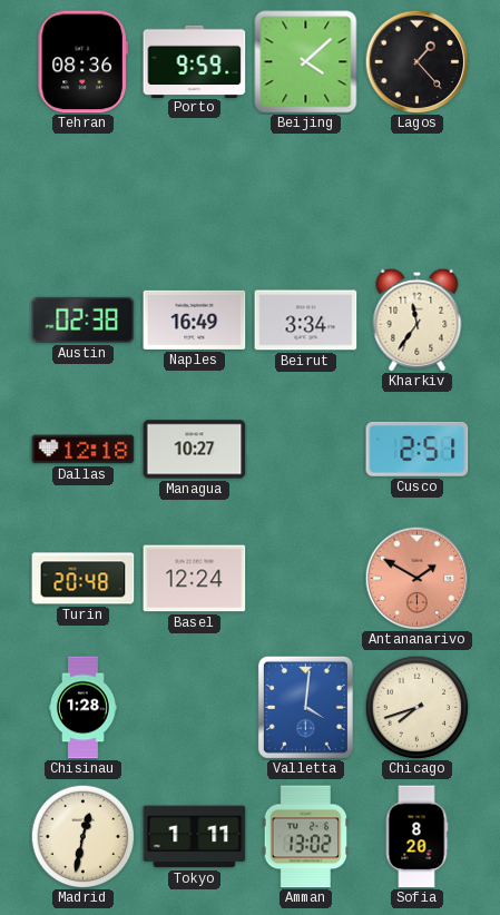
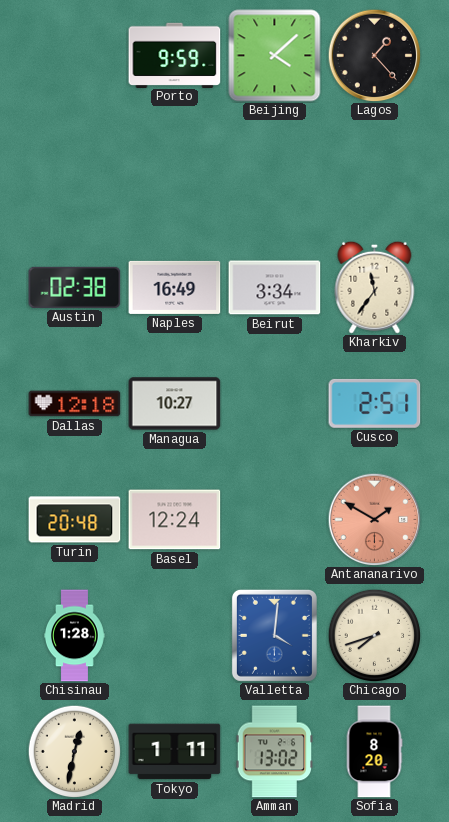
Tehran: 08:36 -> none
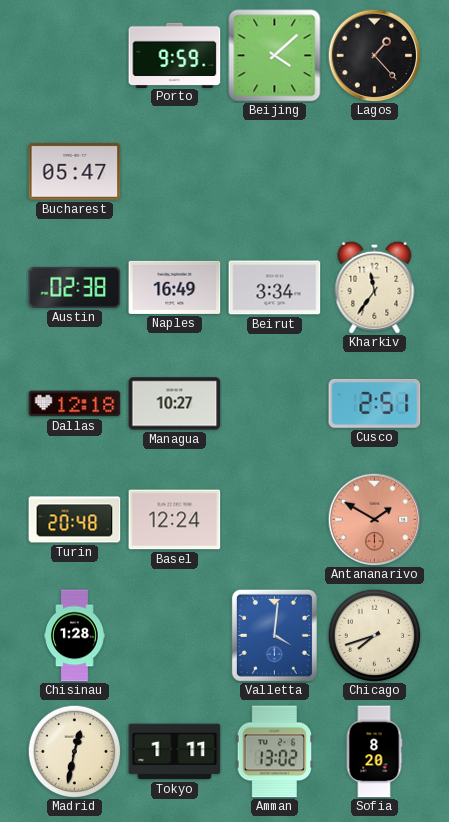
Bucharest: none -> 05:47
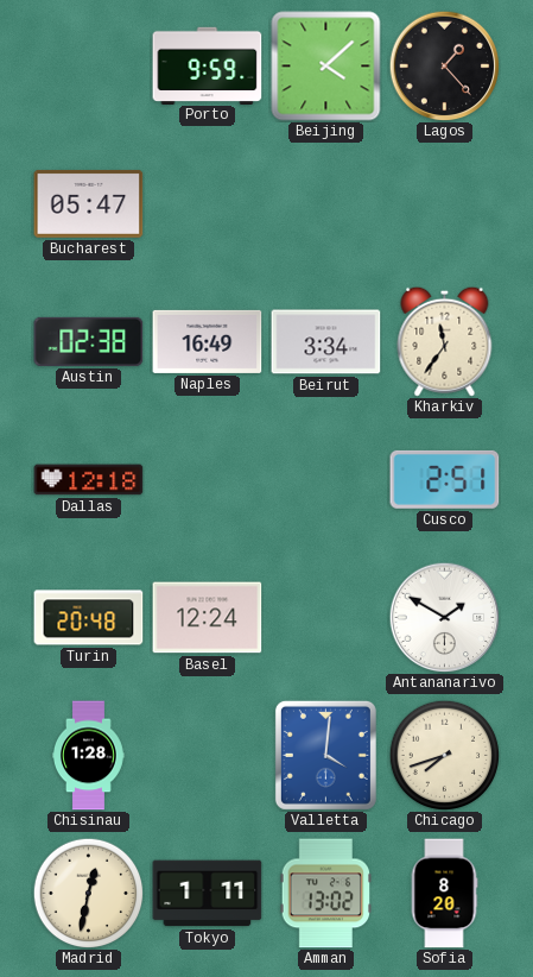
Managua: 10:27 -> none
Antananarivo dial: salmon -> white
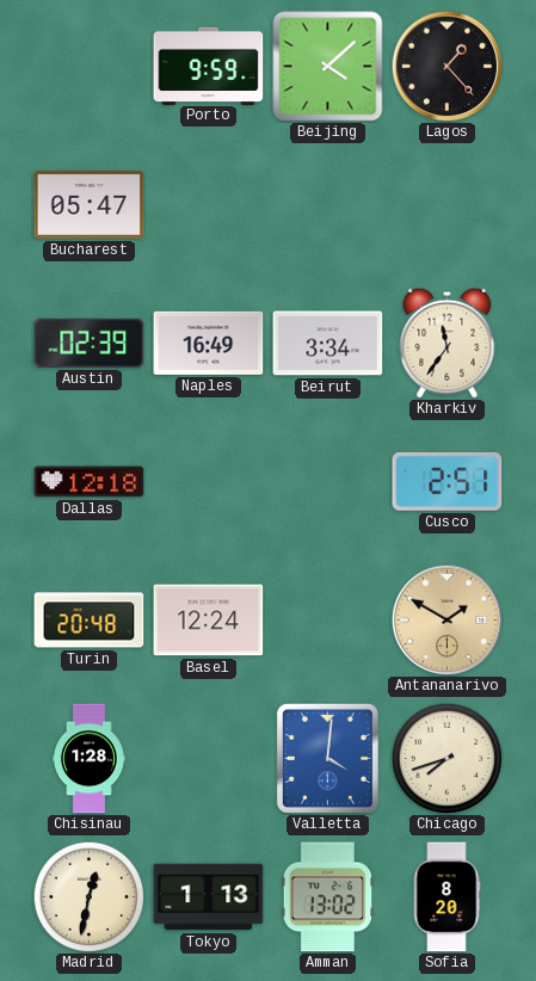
Austin: 02:38 -> 02:39
Antananarivo dial: white -> champagne
Tokyo: 1:11 -> 1:13
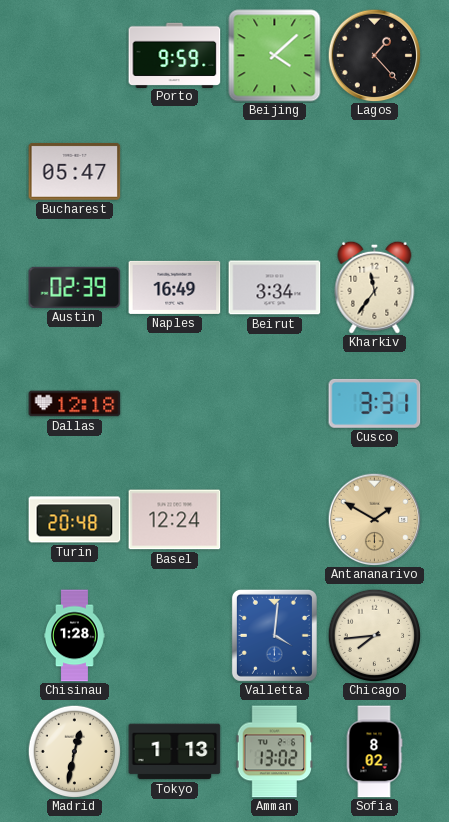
Cusco: 2:51 -> 3:31
Chicago: 7:42 -> 7:44
Sofia: 8:20 -> 8:02
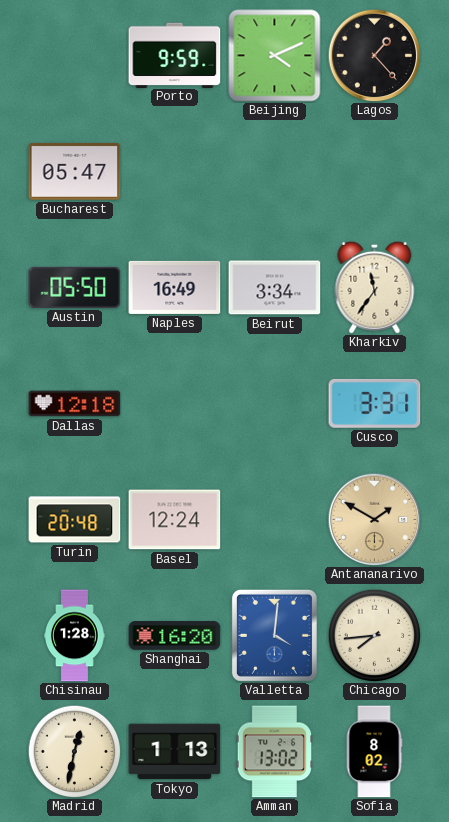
Beijing: 4:08 -> 4:11
Austin: 02:39 -> 05:50
Shanghai: none -> 16:20
